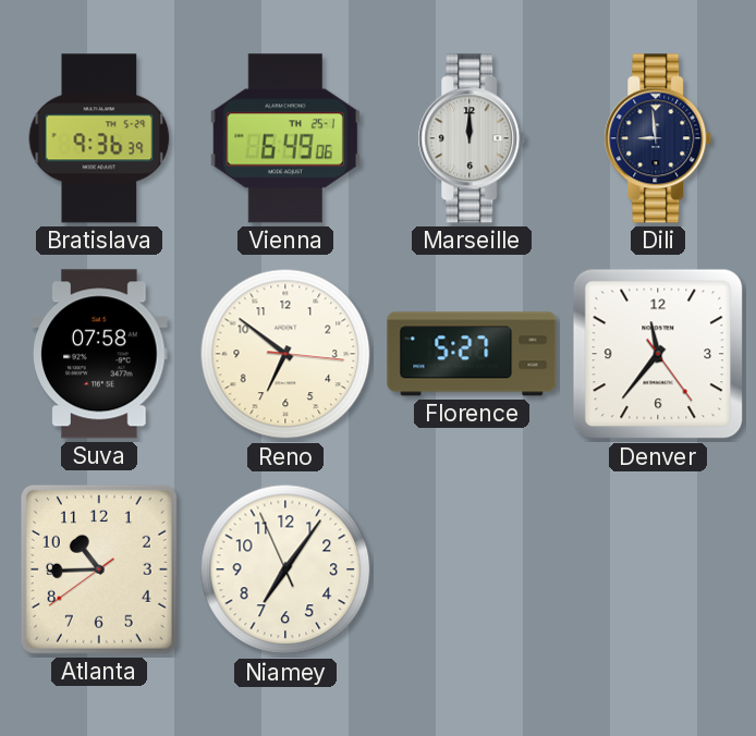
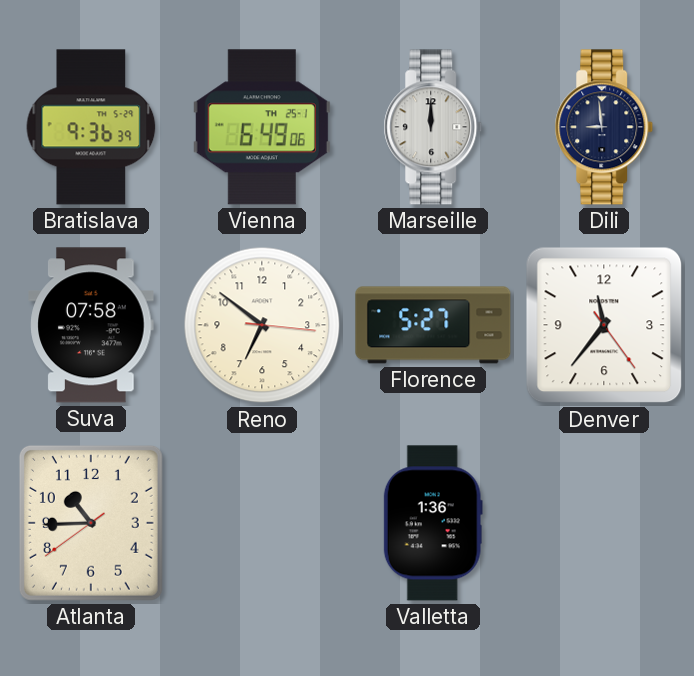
Niamey: 7:05 -> none
Valletta: none -> 1:36
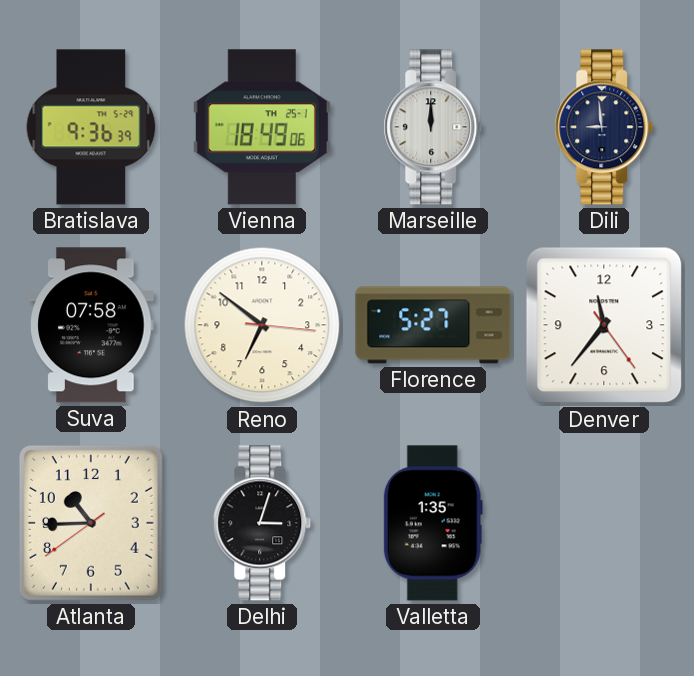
Vienna: 6:49 -> 18:49
Delhi: none -> 3:03
Valletta: 1:36 -> 1:35
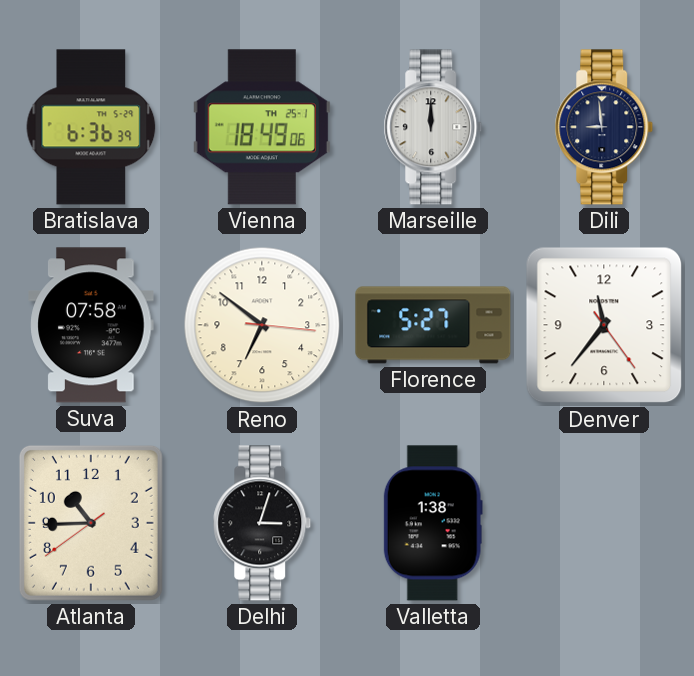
Bratislava: 9:36 -> 6:36
Valletta: 1:35 -> 1:38
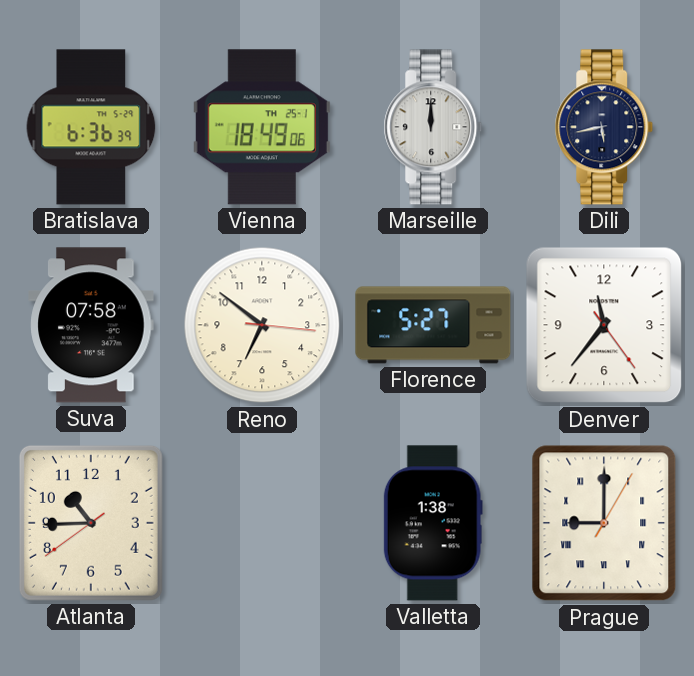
Dili: 8:59 -> 5:43
Delhi: 3:03 -> none
Prague: none -> 9:00
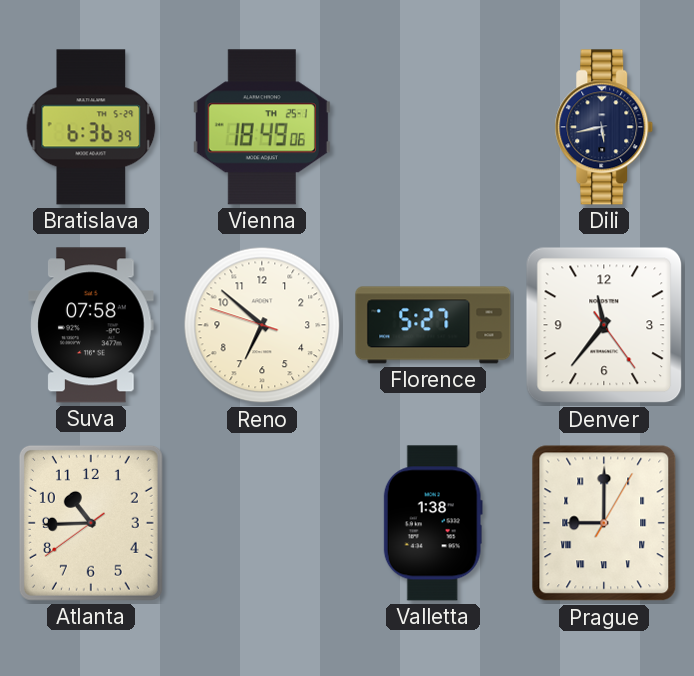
Marseille: 12:00 -> none
Reno: 6:51:16 -> 6:51:48
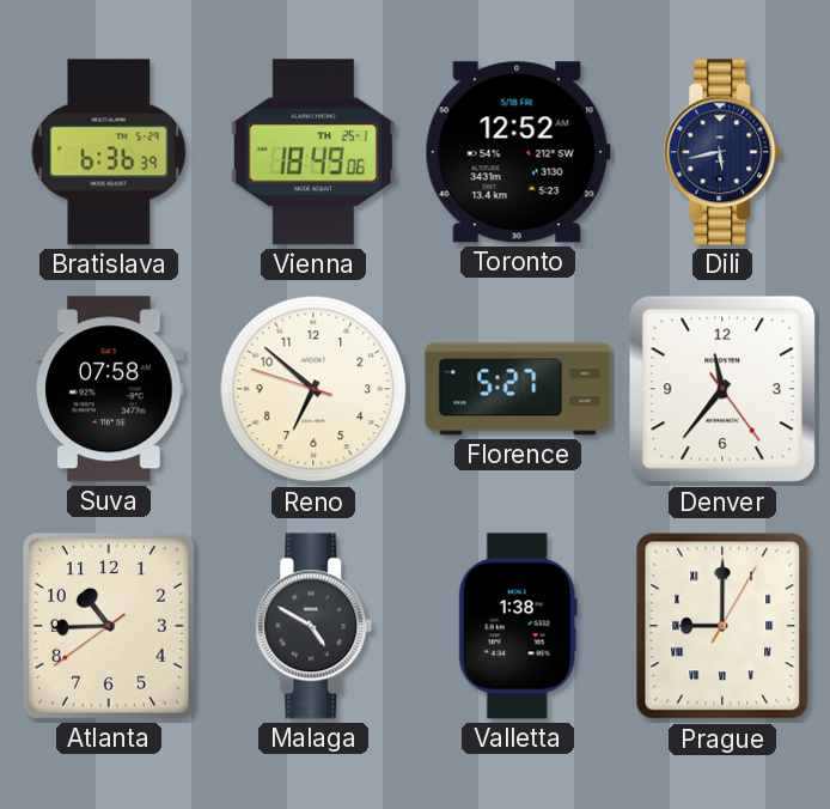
Toronto: none -> 12:52
Malaga: none -> 4:50
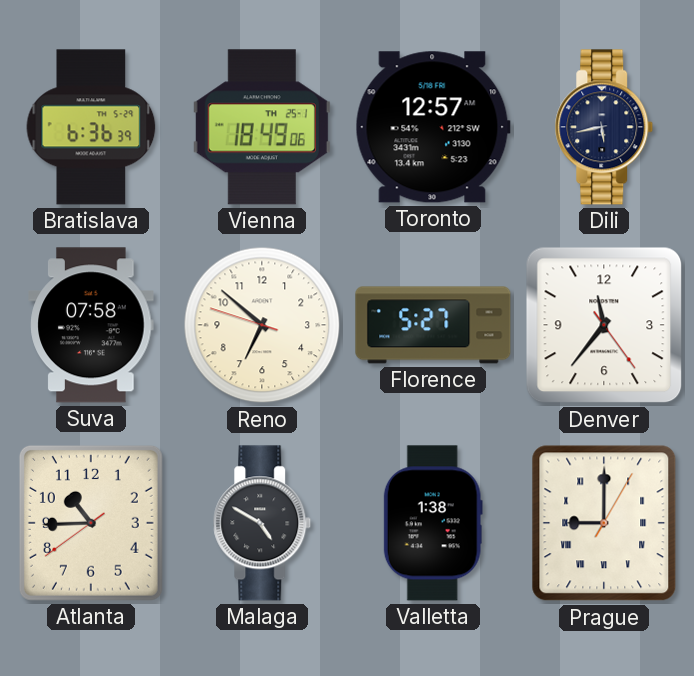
Toronto: 12:52 -> 12:57
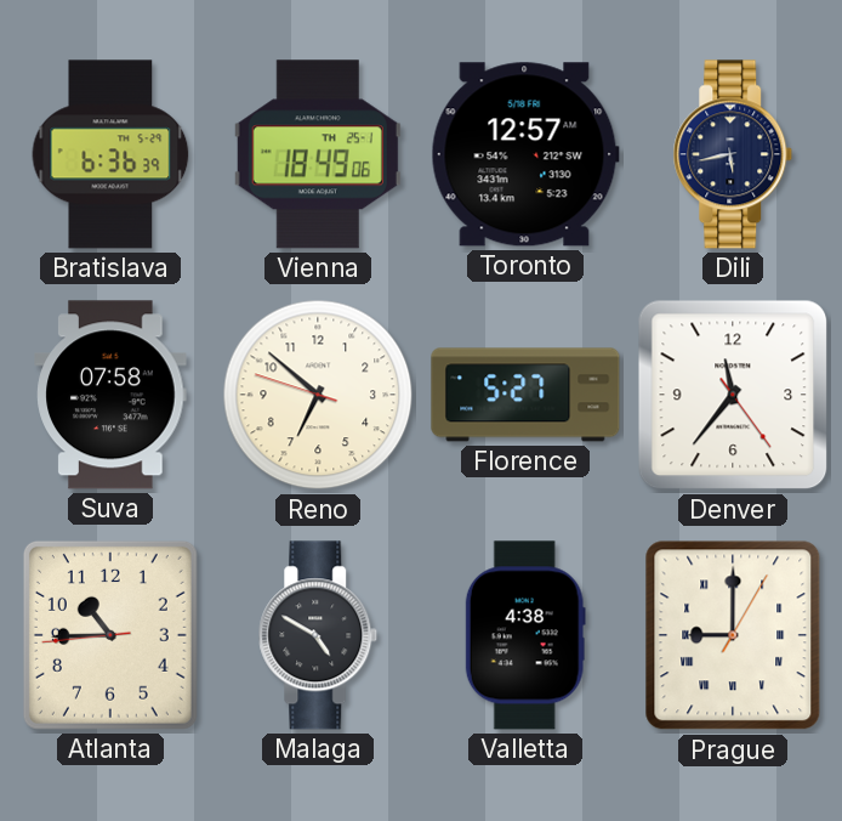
Atlanta: 10:44:39 -> 10:44:44
Valletta: 1:38 -> 4:38
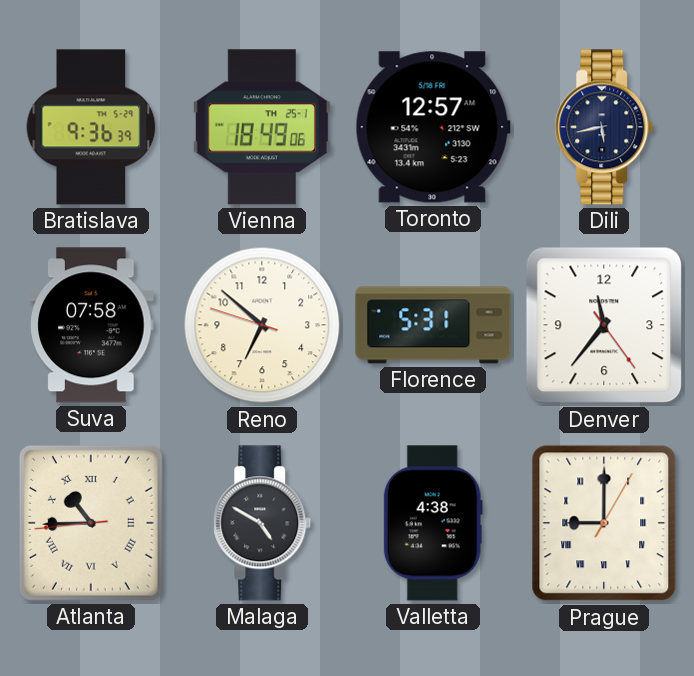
Bratislava: 6:36 -> 9:36
Florence: 5:27 -> 5:31
Atlanta numerals: Arabic -> Roman
